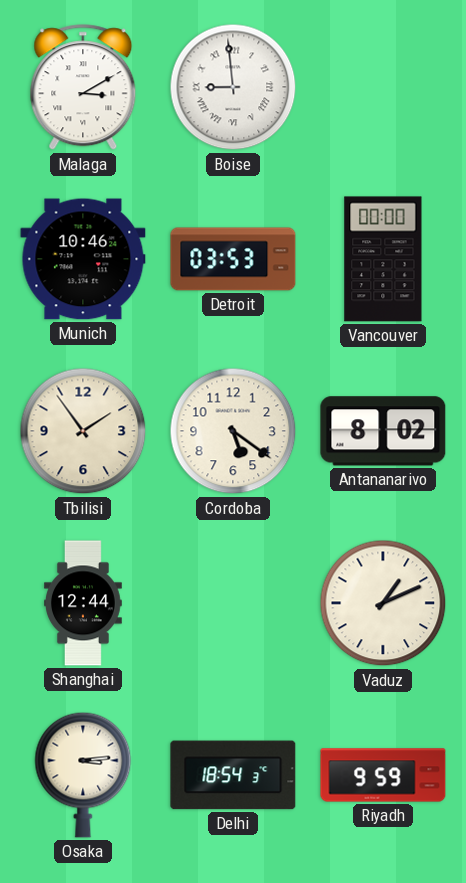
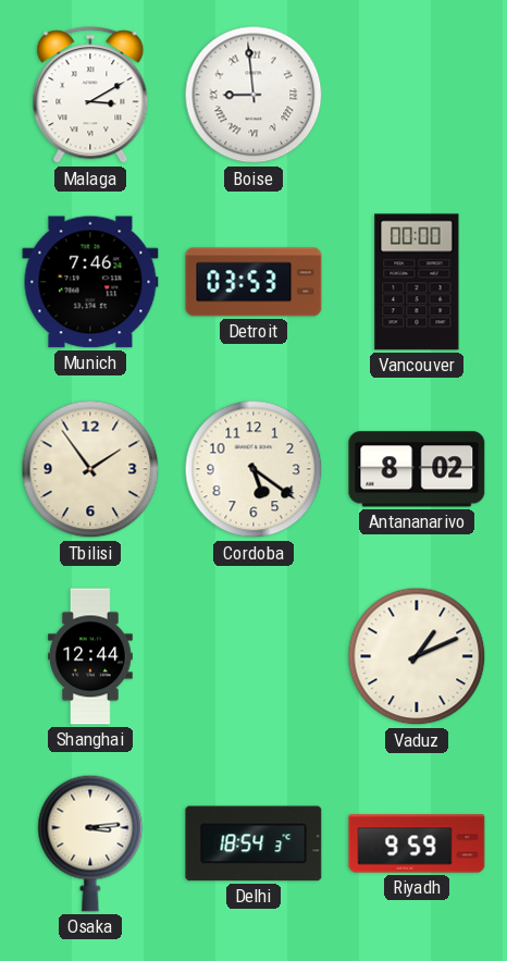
Munich: 10:46 -> 7:46
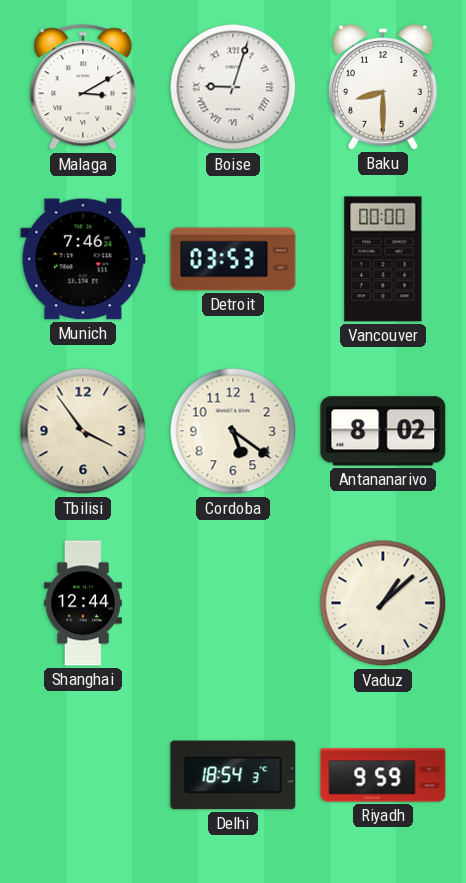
Boise: 8:59 -> 9:03
Baku: none -> 8:30
Tbilisi: 1:54 -> 3:54
Vaduz: 1:11 -> 1:08
Osaka: 3:14 -> none
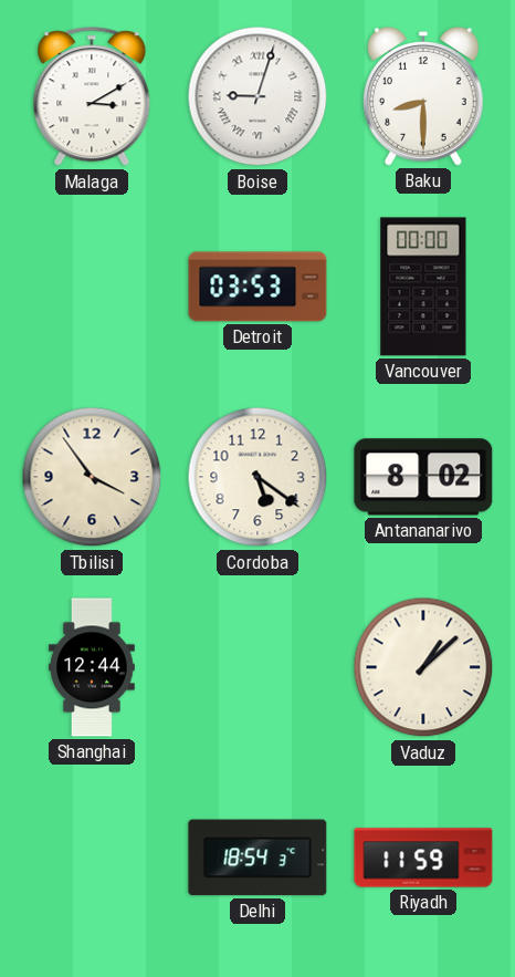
Munich: 7:46 -> none
Riyadh: 9:59 -> 11:59
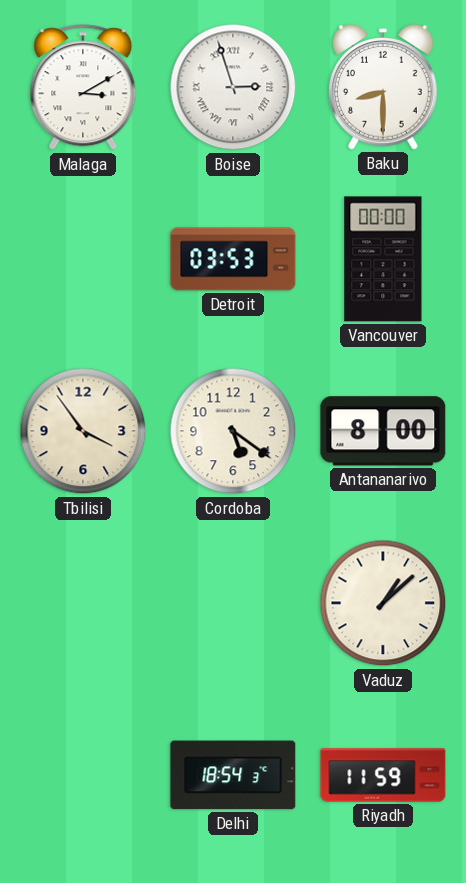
Boise: 9:03 -> 2:57
Antananarivo: 8:02 -> 8:00
Shanghai: 12:44 -> none
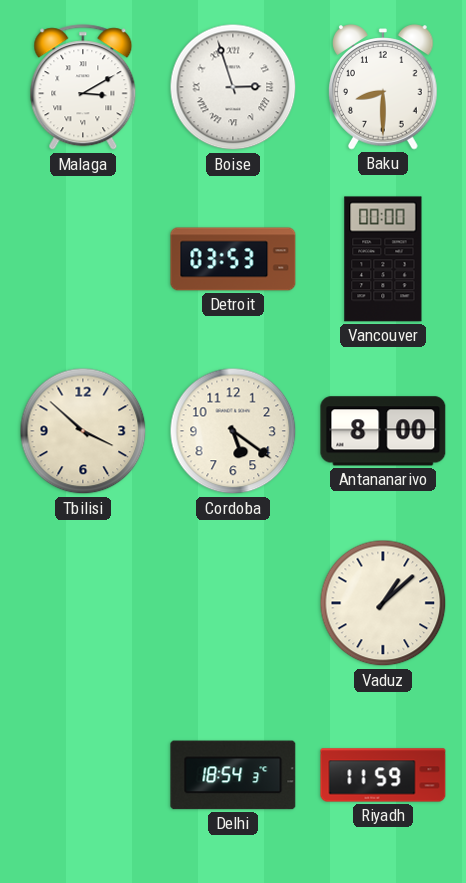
Tbilisi: 3:54 -> 3:52
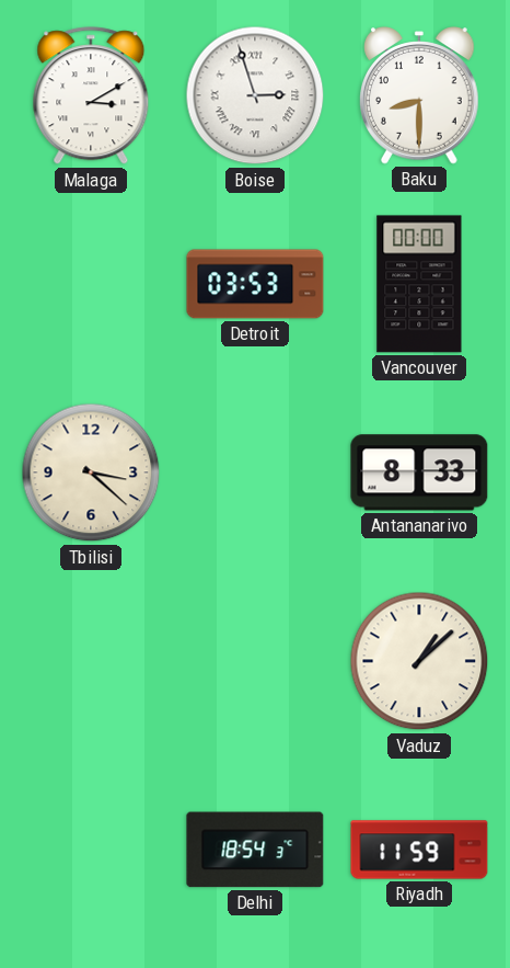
Tbilisi: 3:52 -> 3:22
Cordoba: 5:21 -> none
Antananarivo: 8:00 -> 8:33
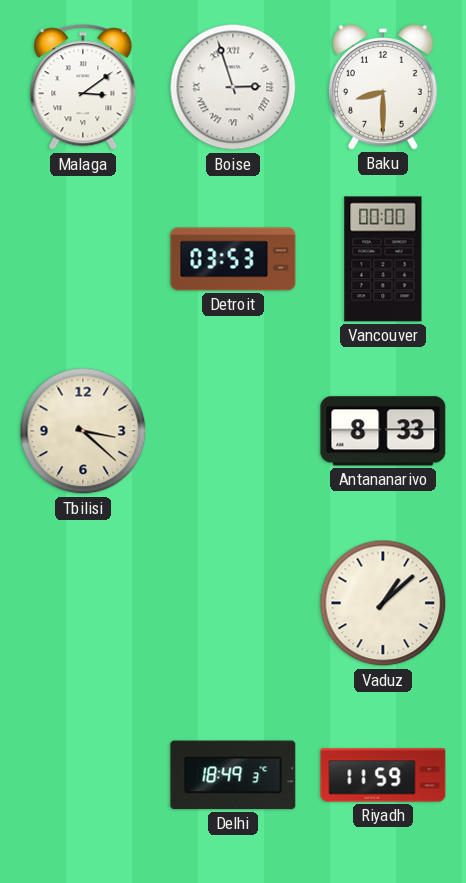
Malaga: 3:10 -> 3:09
Delhi: 18:54 -> 18:49
